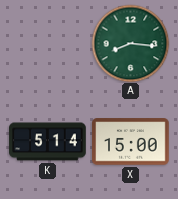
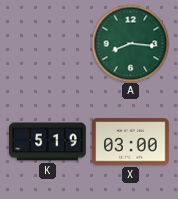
K: 5:14 -> 5:19
X: 15:00 -> 03:00
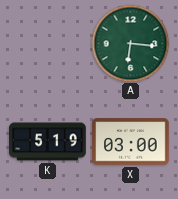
A: 8:16 -> 6:16
